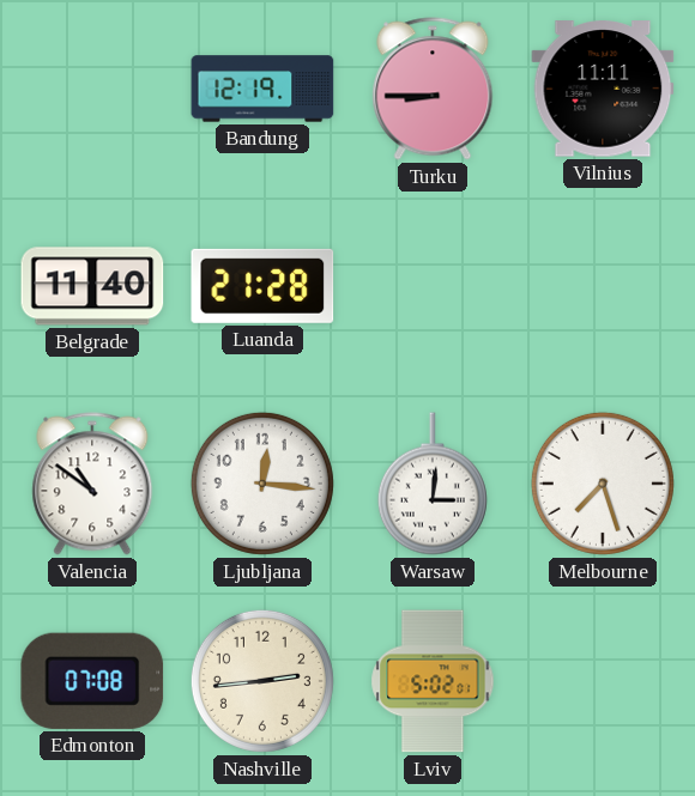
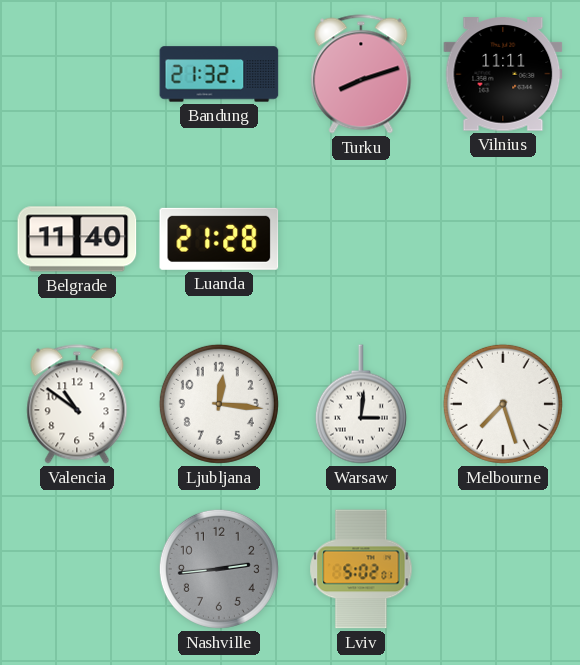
Bandung: 12:19 -> 21:32
Turku: 8:45 -> 8:12
Edmonton: 07:08 -> none
Nashville dial: cream -> grey
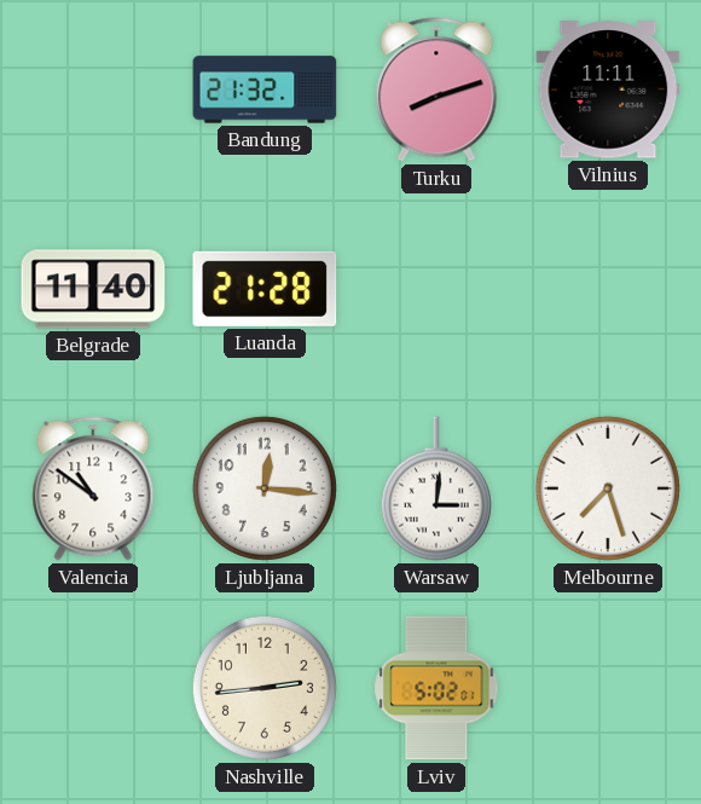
Nashville dial: grey -> cream
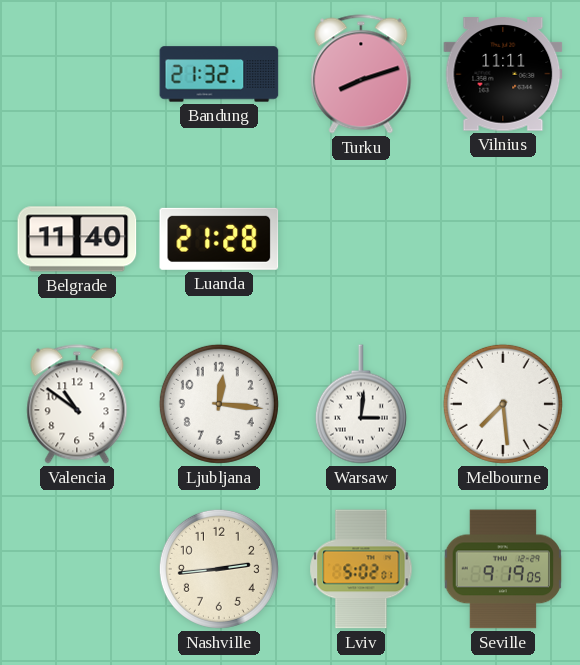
Melbourne: 7:27 -> 7:29
Seville: none -> 9:19
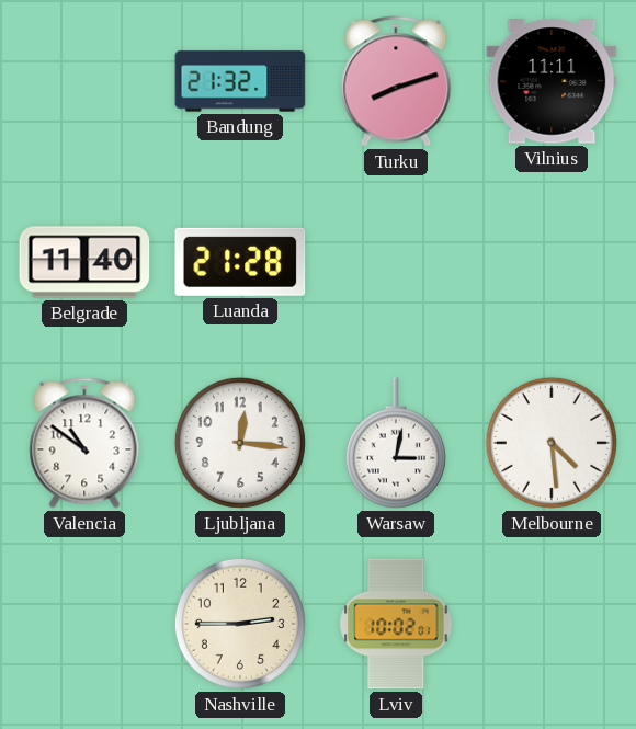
Warsaw: 3:01 -> 3:02
Melbourne: 7:29 -> 4:29
Nashville: 2:44 -> 2:45
Lviv: 5:02 -> 10:02
Seville: 9:19 -> none
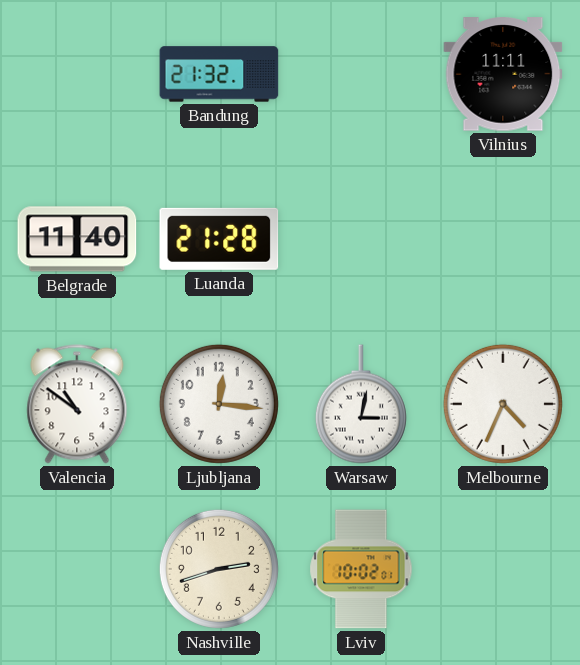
Turku: 8:12 -> none
Melbourne: 4:29 -> 4:34
Nashville: 2:45 -> 2:42
